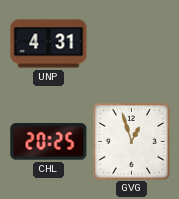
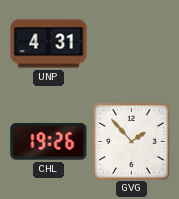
CHL: 20:25 -> 19:26
GVG: 12:57 -> 1:53
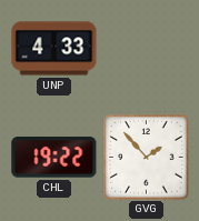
UNP: 4:31 -> 4:33
CHL: 19:26 -> 19:22
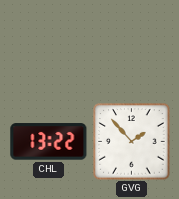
UNP: 4:33 -> none
CHL: 19:22 -> 13:22
